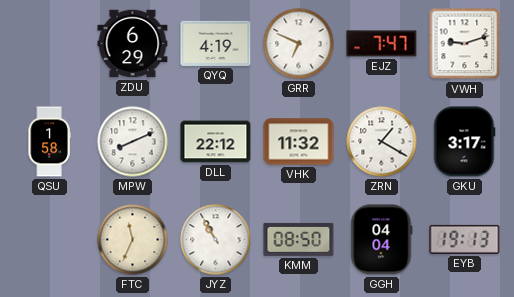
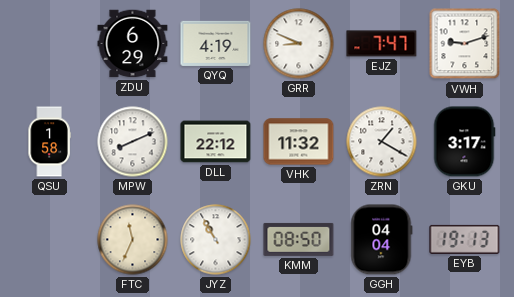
GRR: 6:49 -> 8:49
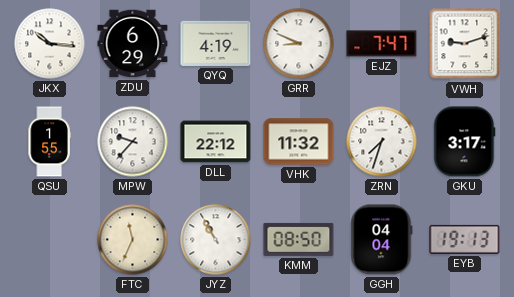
JKX: none -> 10:16
QSU: 1:58 -> 1:55
MPW: 8:11 -> 9:37
ZRN: 1:20 -> 7:33
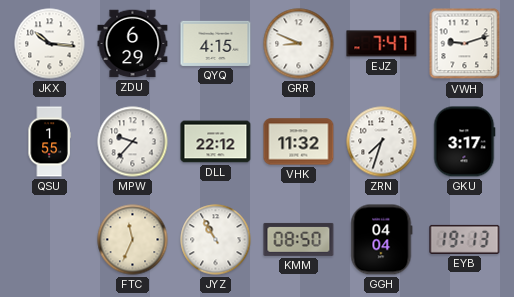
QYQ: 4:19 -> 4:15
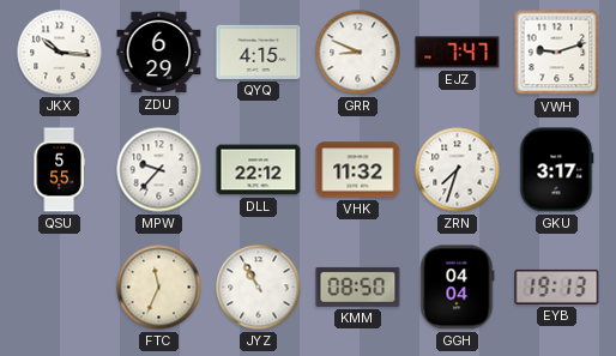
QSU: 1:55 -> 5:55
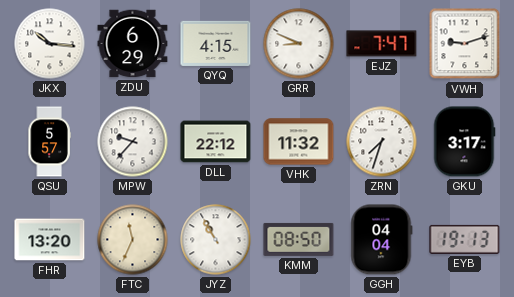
QSU: 5:55 -> 5:57
FHR: none -> 13:20
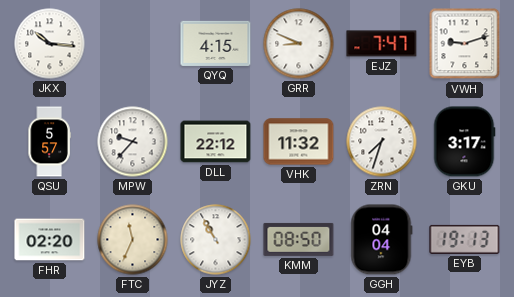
ZDU: 6:29 -> none
FHR: 13:20 -> 02:20
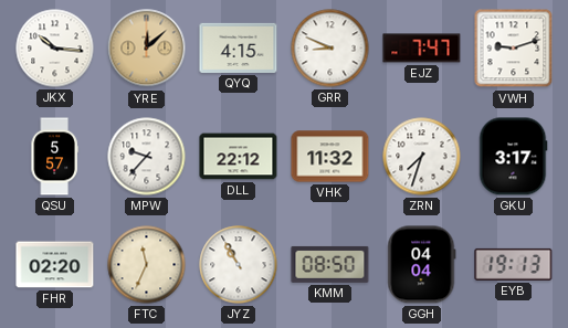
YRE: none -> 12:08
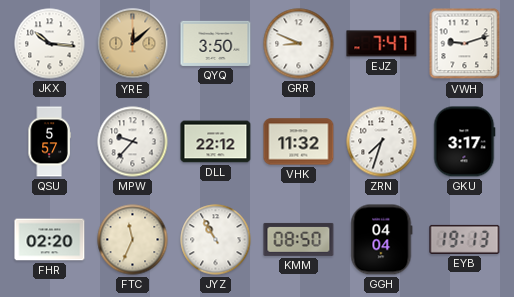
QYQ: 4:15 -> 3:50
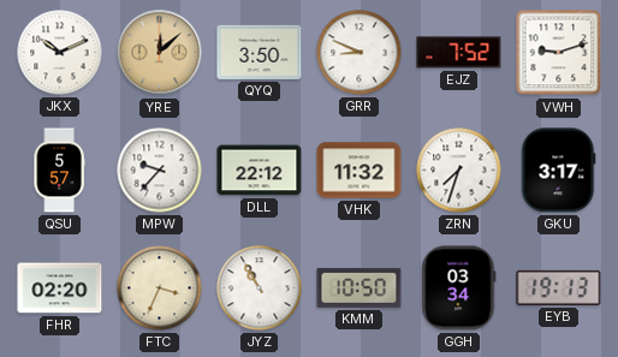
JKX: 10:16 -> 10:11
EJZ: 7:47 -> 7:52
FTC: 11:34 -> 3:34
KMM: 08:50 -> 10:50
GGH: 04:04 -> 03:34
